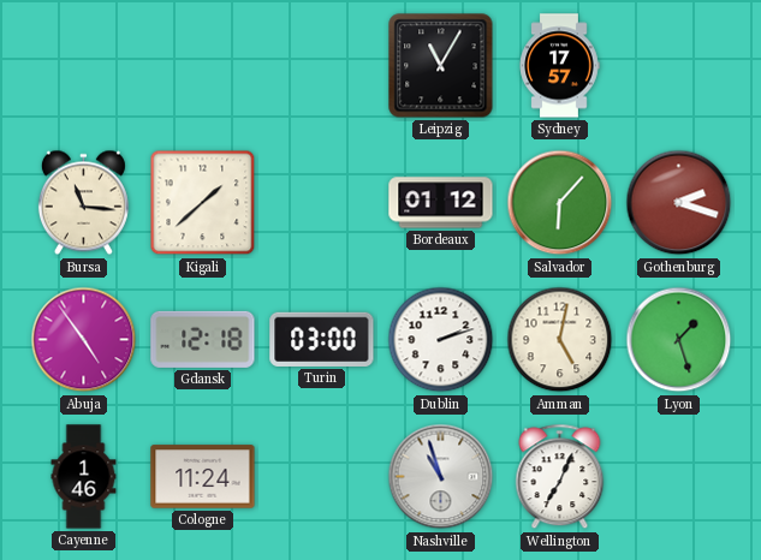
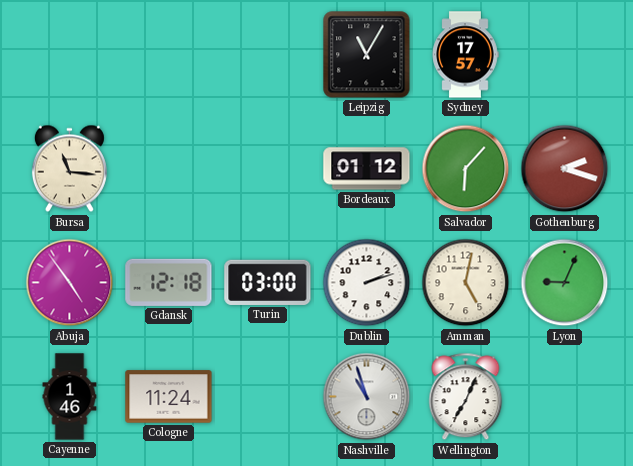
Kigali: 1:38 -> none
Lyon: 1:27 -> 9:04
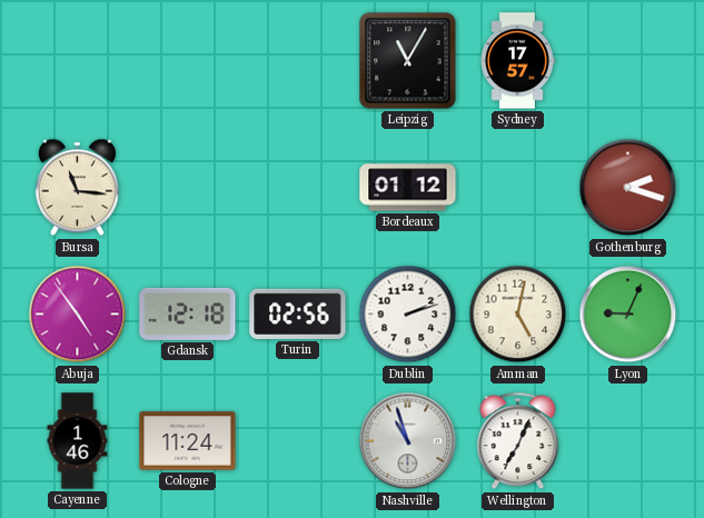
Salvador: 6:07 -> none
Turin: 03:00 -> 02:56
